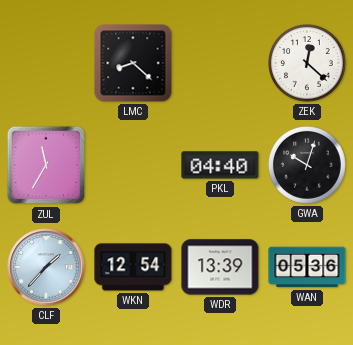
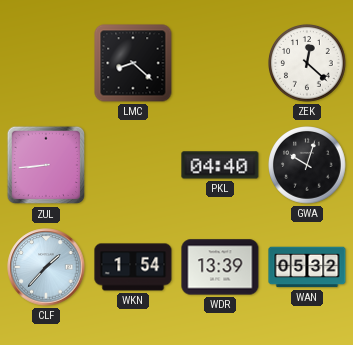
ZUL: 11:35 -> 8:44
WKN: 12:54 -> 1:54
WAN: 05:36 -> 05:32
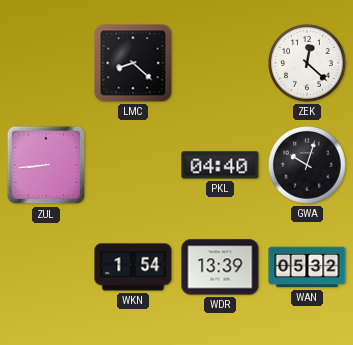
CLF: 1:37 -> none
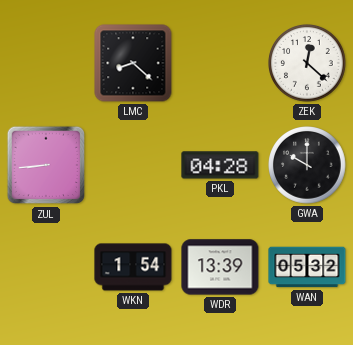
PKL: 04:40 -> 04:28
GWA: 10:03 -> 10:00
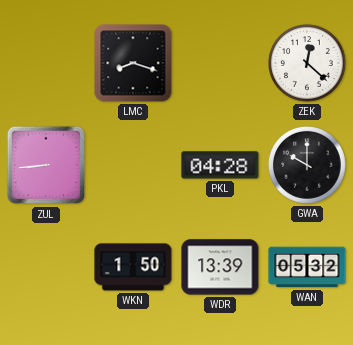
LMC: 8:22 -> 8:18
WKN: 1:54 -> 1:50
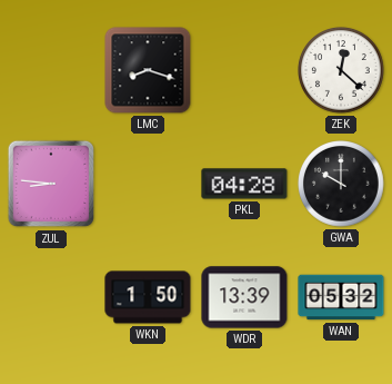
ZUL: 8:44 -> 8:46
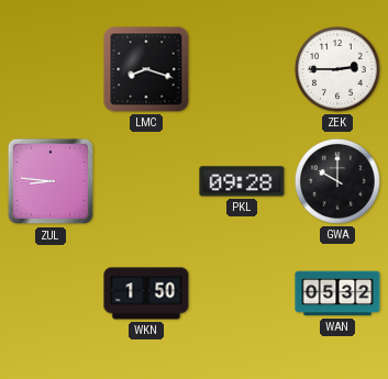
ZEK: 12:22 -> 2:45
PKL: 04:28 -> 09:28
WDR: 13:39 -> none
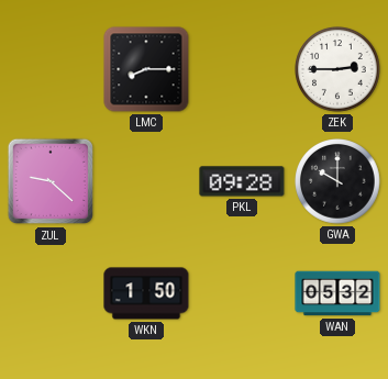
LMC: 8:18 -> 8:15
ZUL: 8:46 -> 9:22
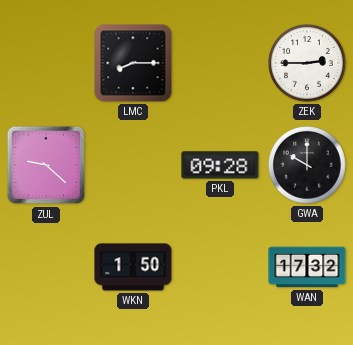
WAN: 05:32 -> 17:32
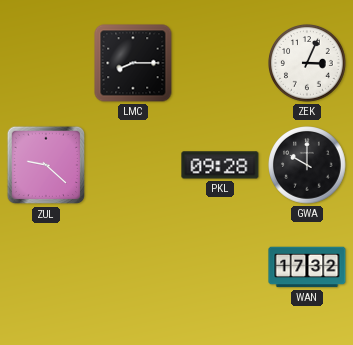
ZEK: 2:45 -> 3:04
WKN: 1:50 -> none
